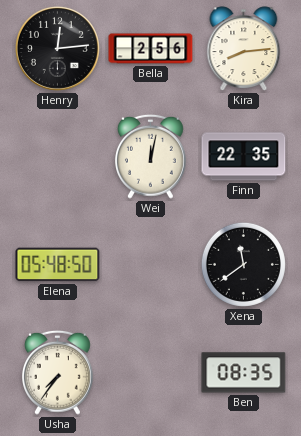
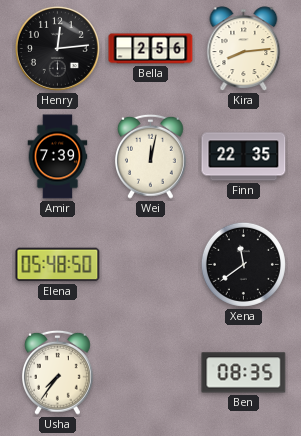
Amir: none -> 7:39
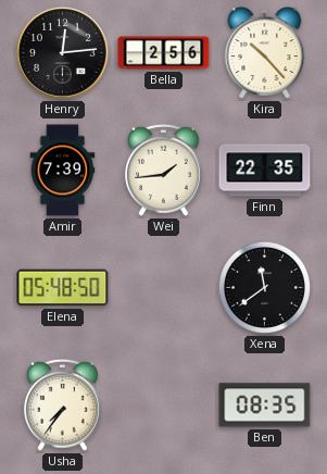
Kira: 8:14 -> 10:23
Wei: 12:02 -> 1:44
